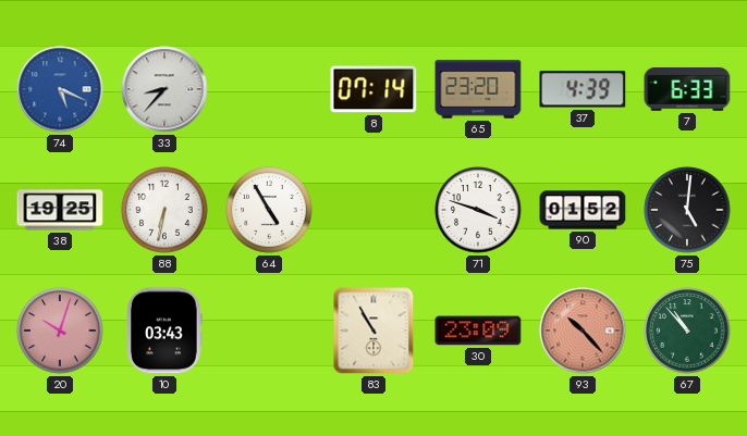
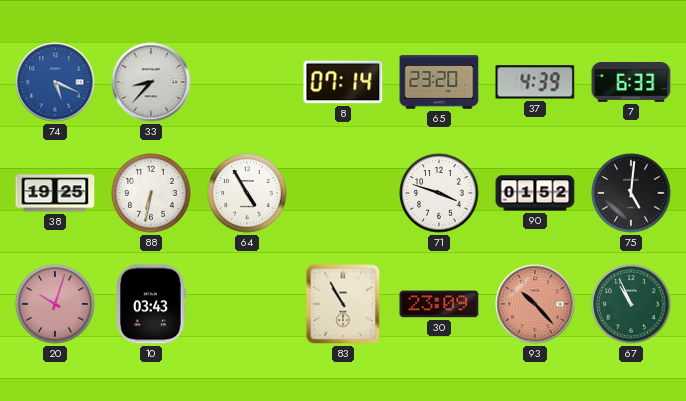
67: 10:53 -> 10:56
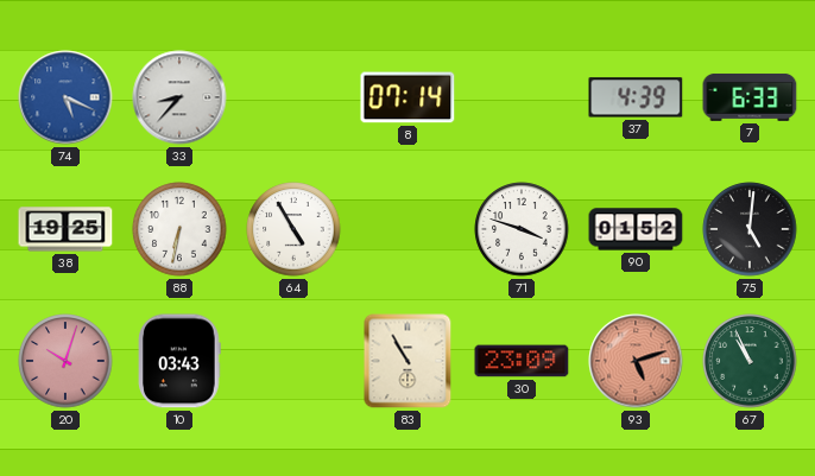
65: 23:20 -> none
93: 10:23 -> 5:12
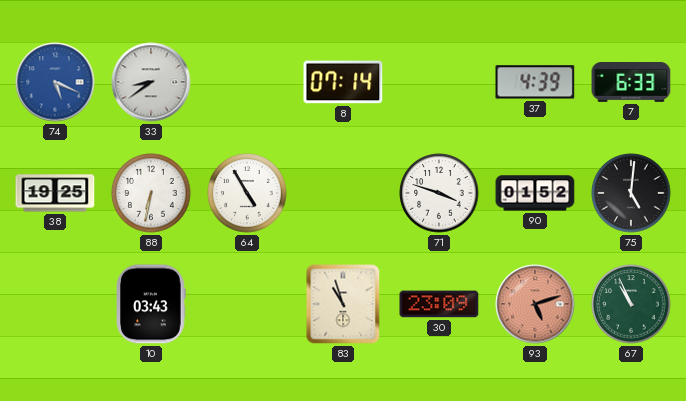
33: 8:37 -> 8:39
20: 10:03 -> none
83: 10:55 -> 10:57
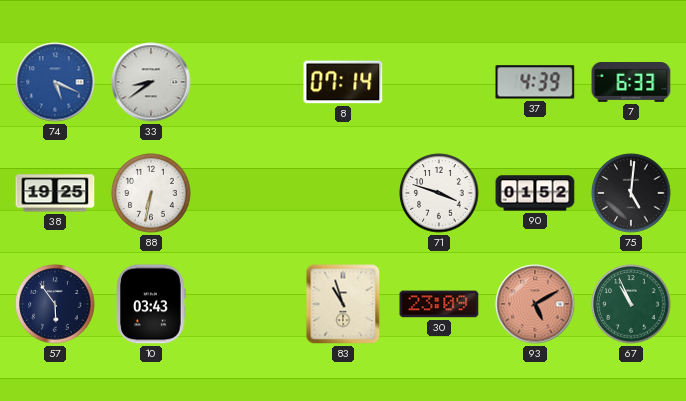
64: 4:55 -> none
57: none -> 5:54
93: 5:12 -> 5:10
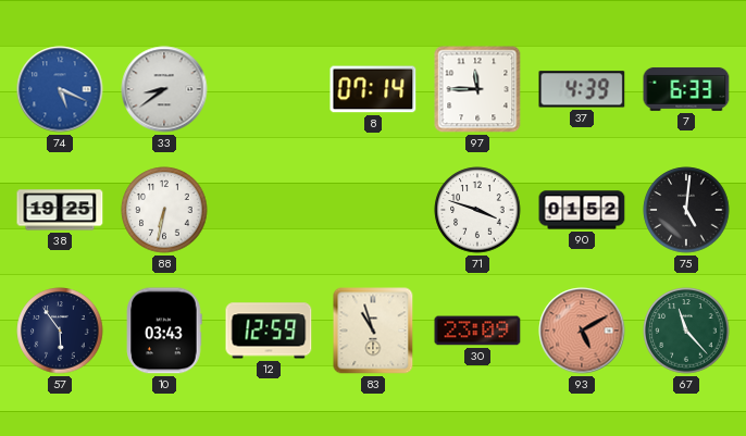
97: none -> 11:45
12: none -> 12:59
67: 10:56 -> 11:23
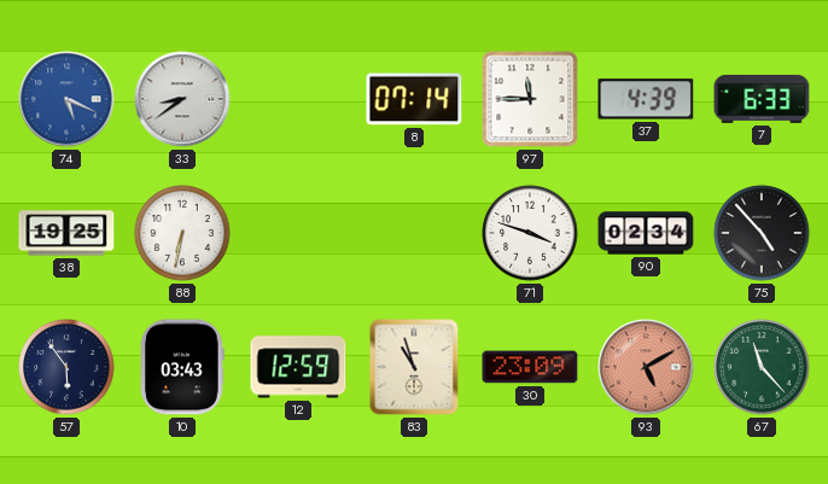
90: 01:52 -> 02:34
75: 5:01 -> 4:53
